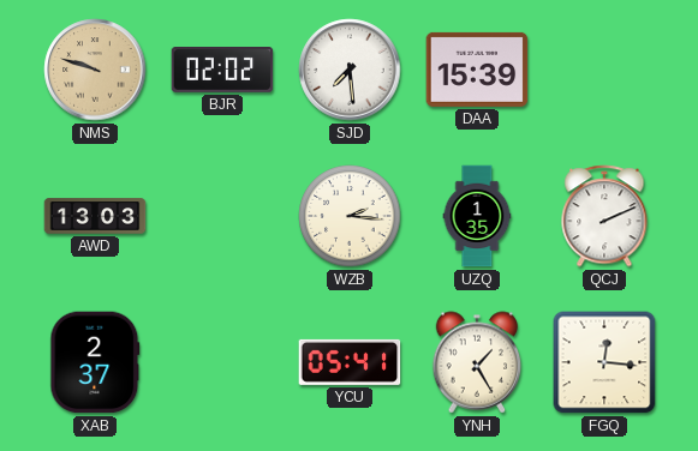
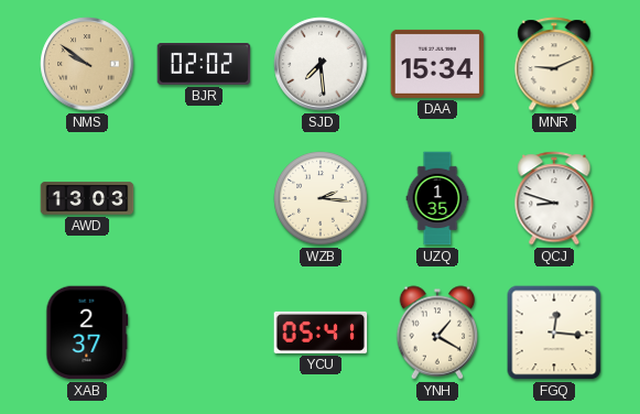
NMS: 9:48 -> 9:51
DAA: 15:39 -> 15:34
MNR: none -> 9:11
QCJ: 2:11 -> 8:48
YNH: 1:25 -> 1:20
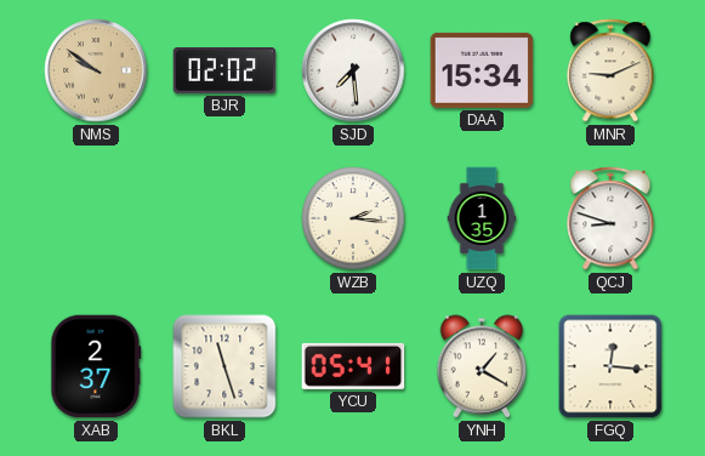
AWD: 13:03 -> none
BKL: none -> 11:27
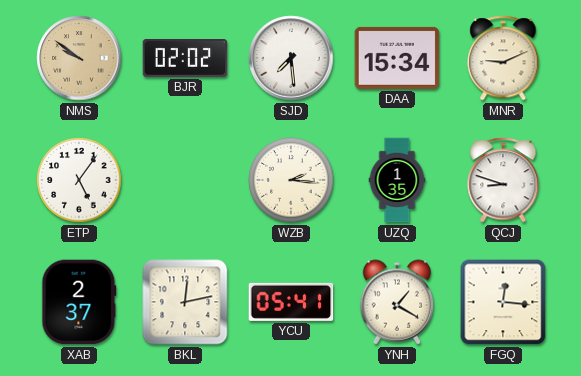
ETP: none -> 5:06
BKL: 11:27 -> 12:13
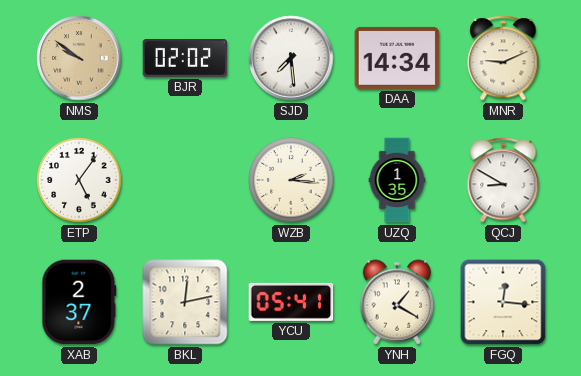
DAA: 15:34 -> 14:34
QCJ: 8:48 -> 8:50
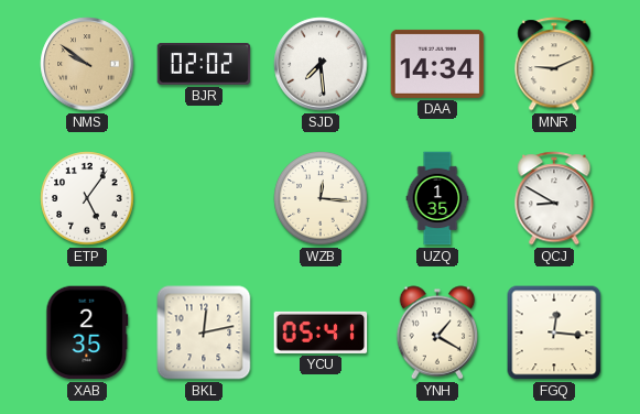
WZB: 2:16 -> 12:16
XAB: 2:37 -> 2:35
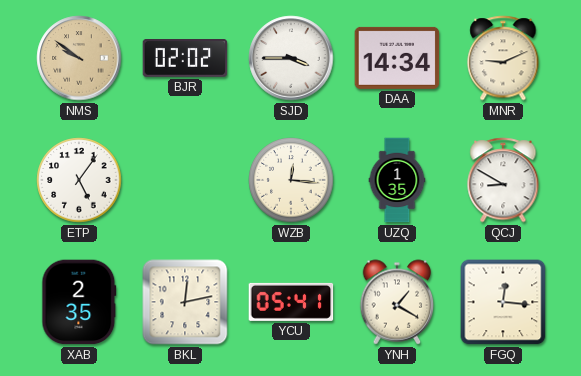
SJD: 7:29 -> 3:45
